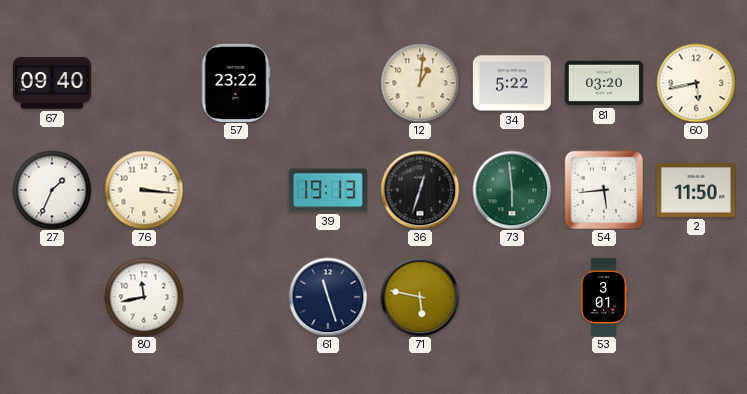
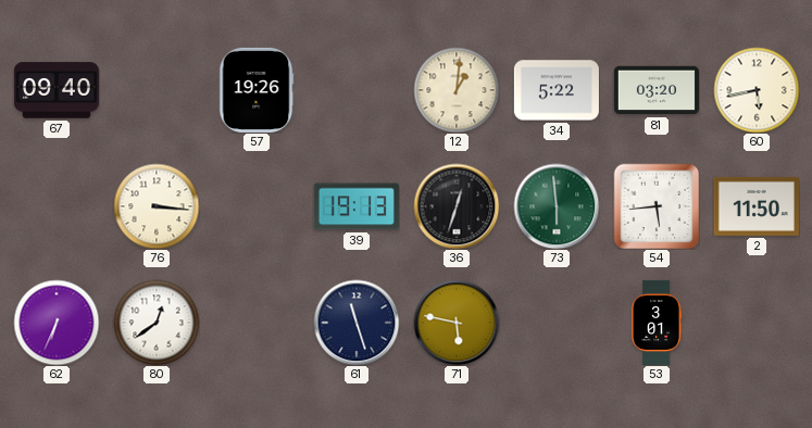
57: 23:22 -> 19:26
27: 1:34 -> none
62: none -> 6:34
80: 11:43 -> 12:39
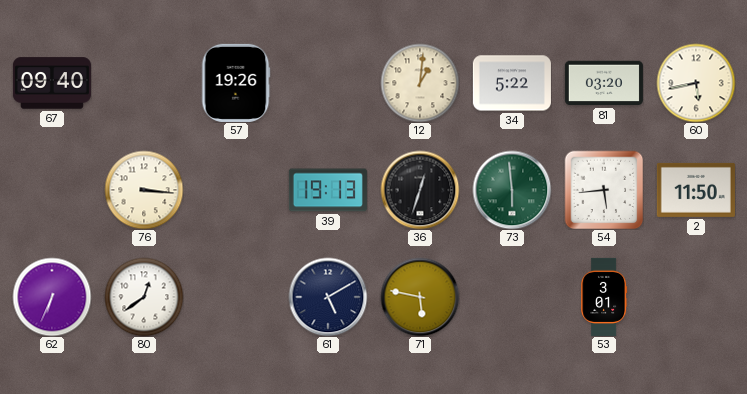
61: 11:27 -> 5:10
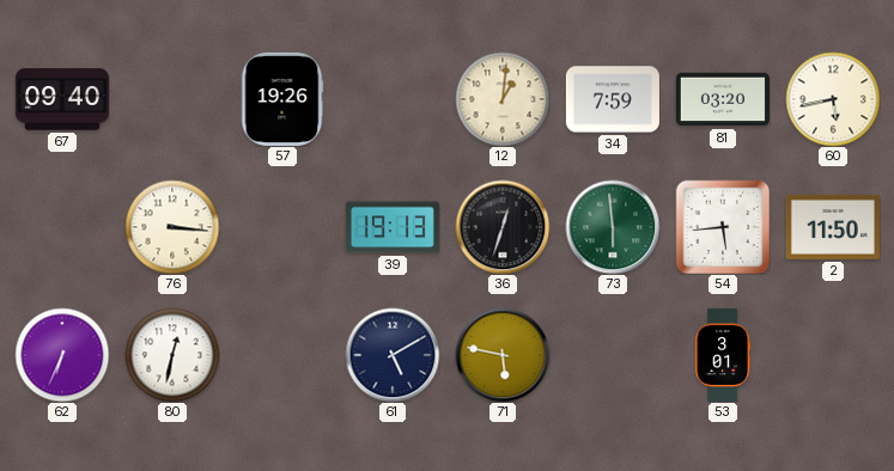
34: 5:22 -> 7:59
80: 12:39 -> 12:32
